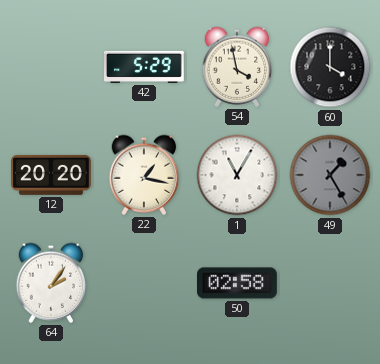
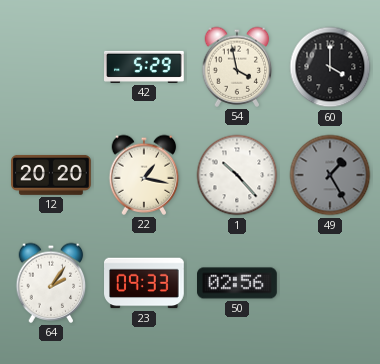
1: 11:05 -> 10:23
23: none -> 09:33
50: 02:58 -> 02:56
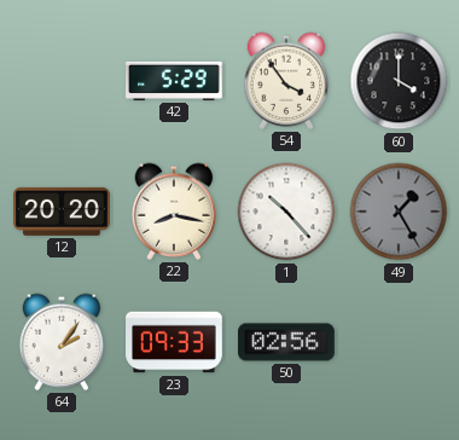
54: 3:58 -> 3:54
22: 1:17 -> 8:17
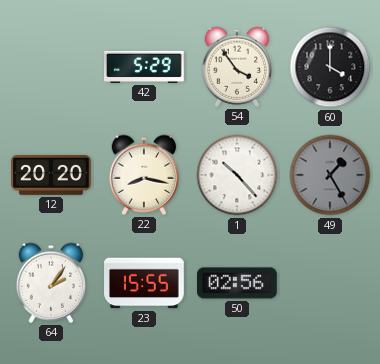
23: 09:33 -> 15:55
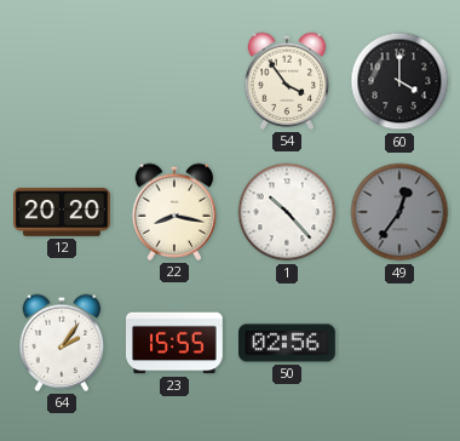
42: 5:29 -> none
49: 1:25 -> 12:36
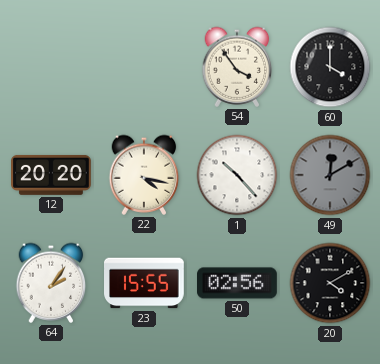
22: 8:17 -> 4:17
49: 12:36 -> 12:10
20: none -> 4:10
